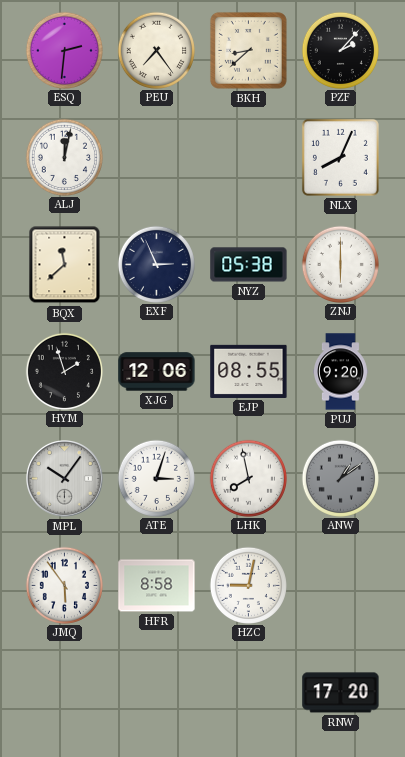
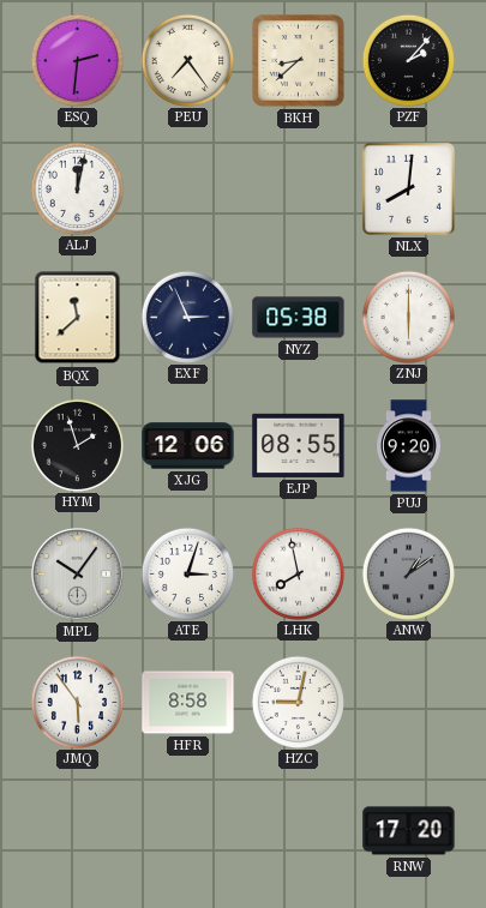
NLX: 8:04 -> 8:01
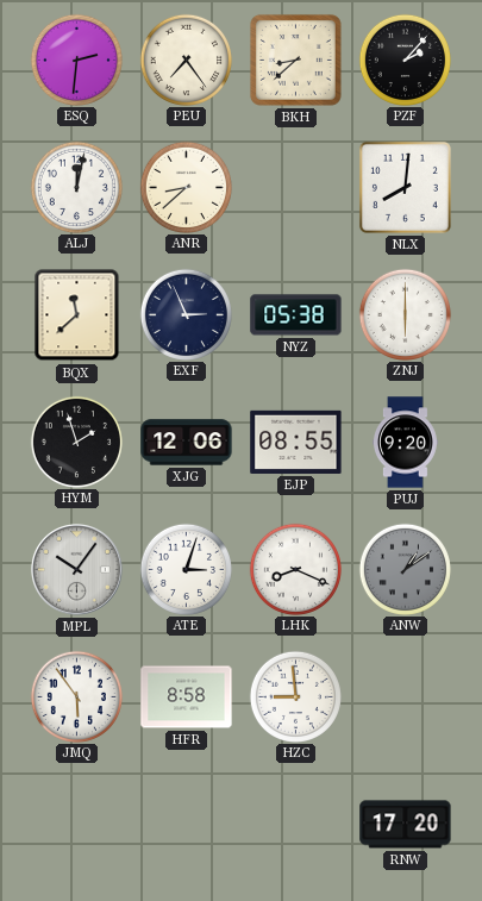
ANR: none -> 8:38
LHK: 7:58 -> 8:19
HZC: 9:02 -> 8:59
